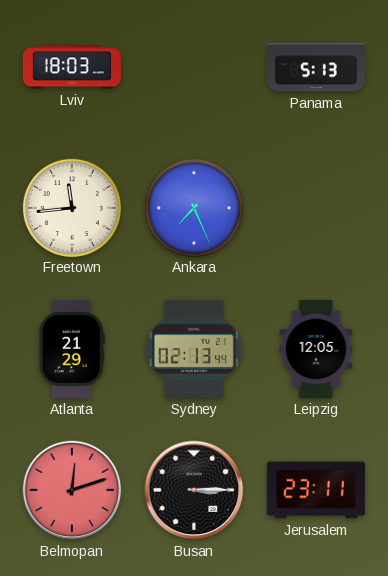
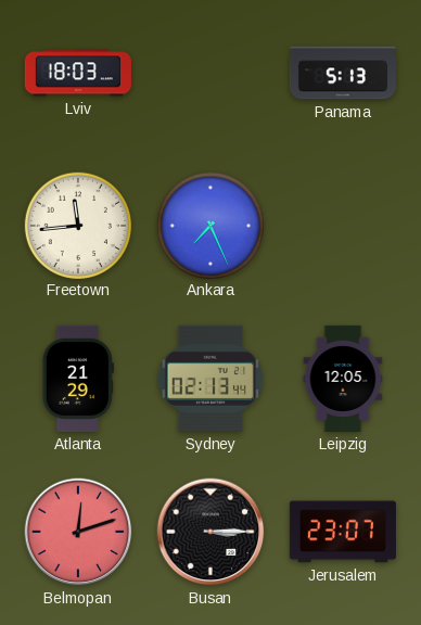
Jerusalem: 23:11 -> 23:07
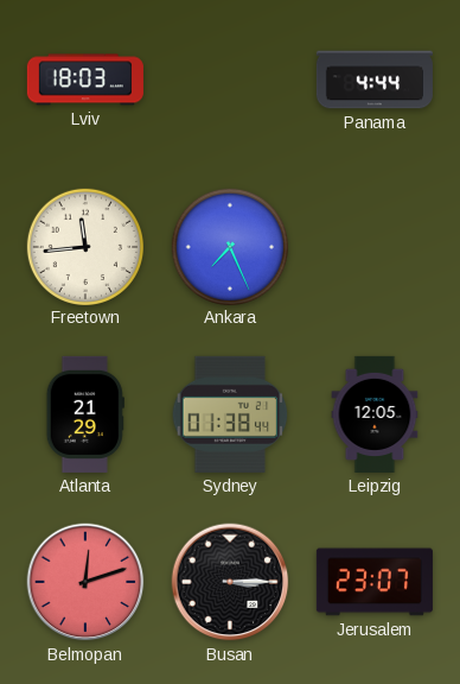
Panama: 5:13 -> 4:44
Sydney: 02:13 -> 01:38
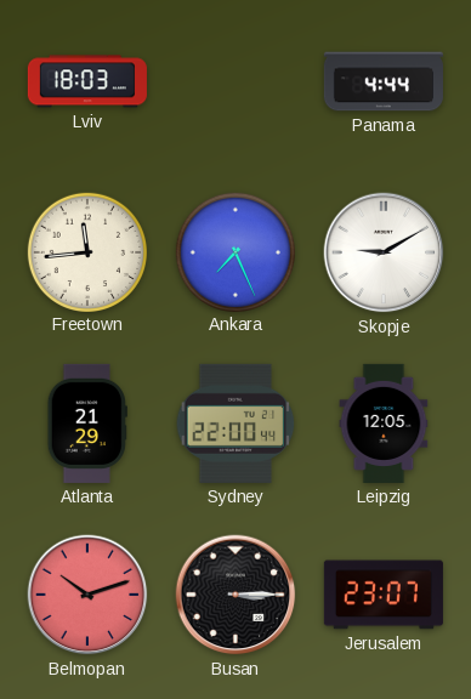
Skopje: none -> 9:10
Sydney: 01:38 -> 22:00
Belmopan: 12:12 -> 10:12
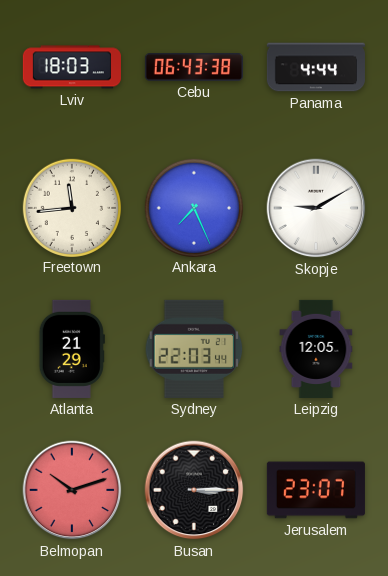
Cebu: none -> 06:43
Sydney: 22:00 -> 22:03
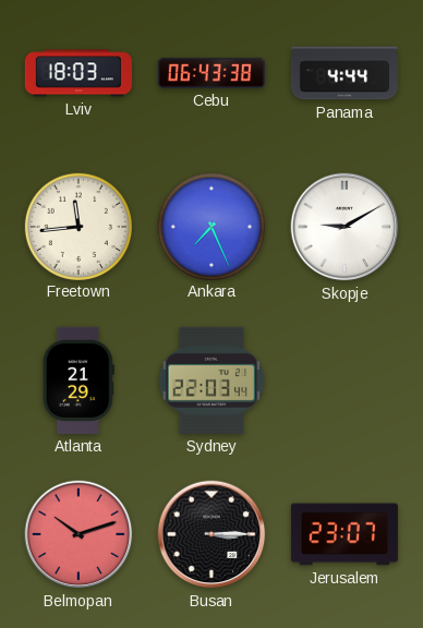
Leipzig: 12:05 -> none
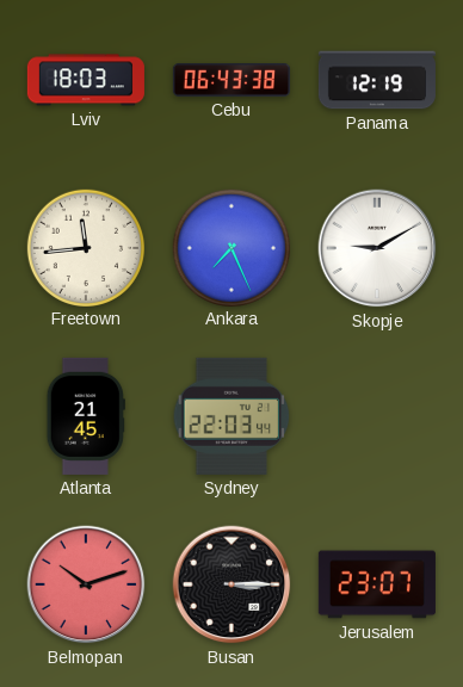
Panama: 4:44 -> 12:19
Atlanta: 21:29 -> 21:45
